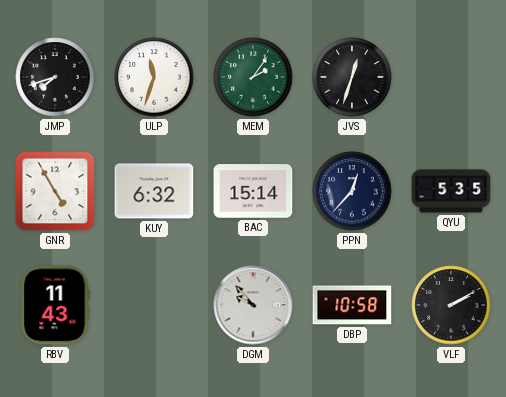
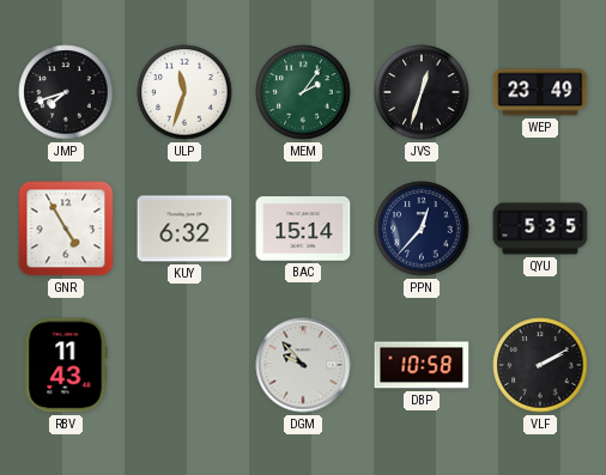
WEP: none -> 23:49
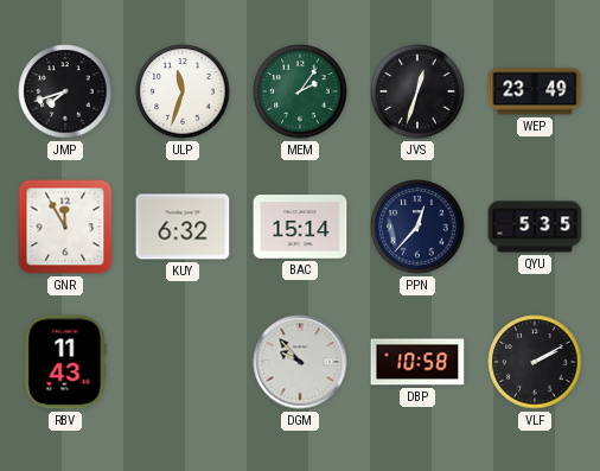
GNR: 4:55 -> 11:55
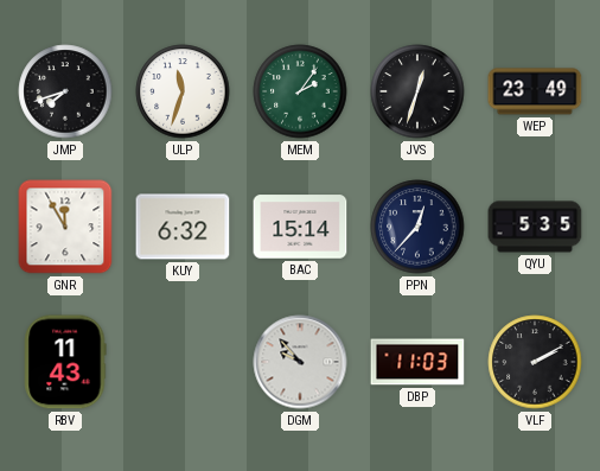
DBP: 10:58 -> 11:03
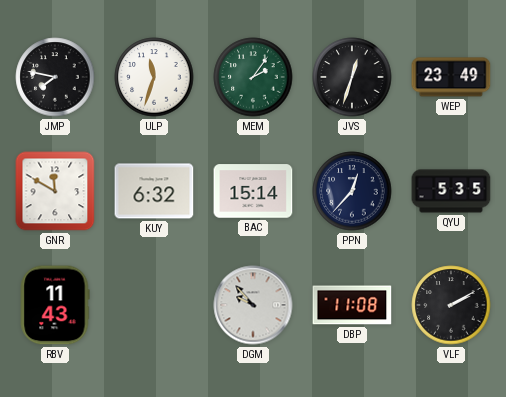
JMP: 7:42 -> 7:47
GNR: 11:55 -> 11:50
DBP: 11:03 -> 11:08
